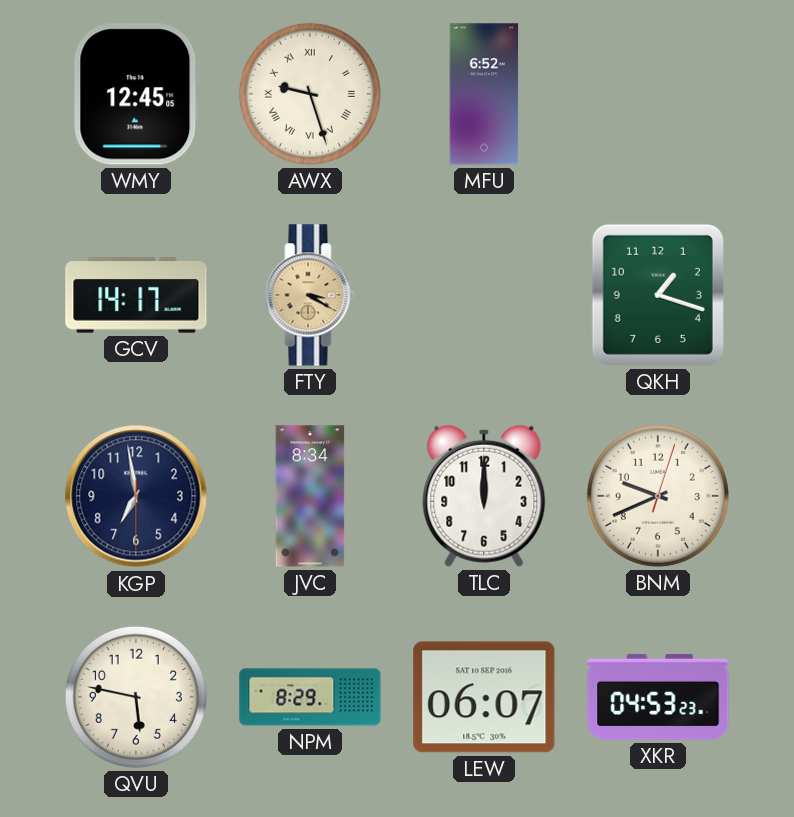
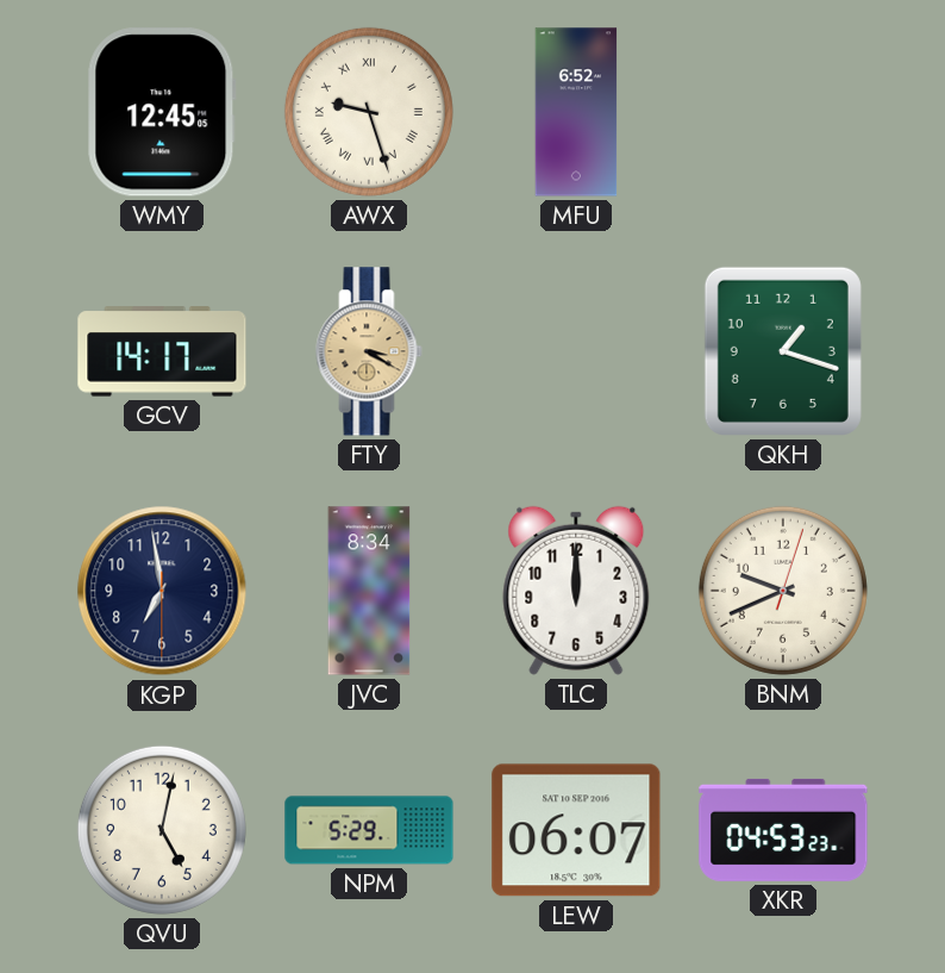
QVU: 5:47 -> 5:02
NPM: 8:29 -> 5:29
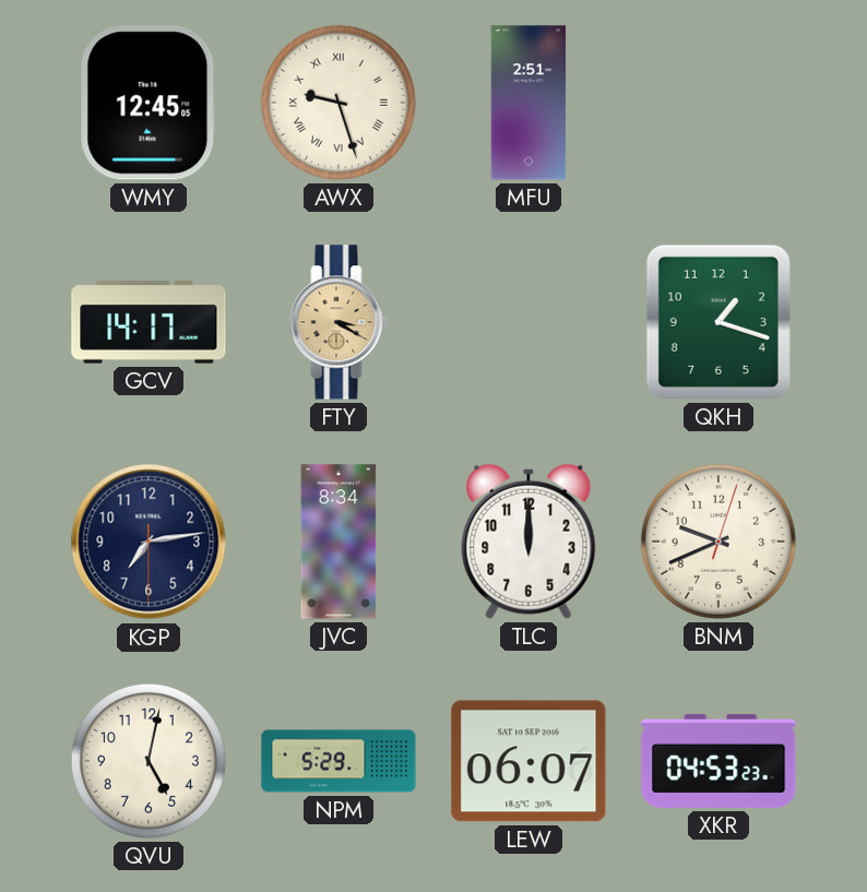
MFU: 6:52 -> 2:51
KGP: 6:58 -> 7:13
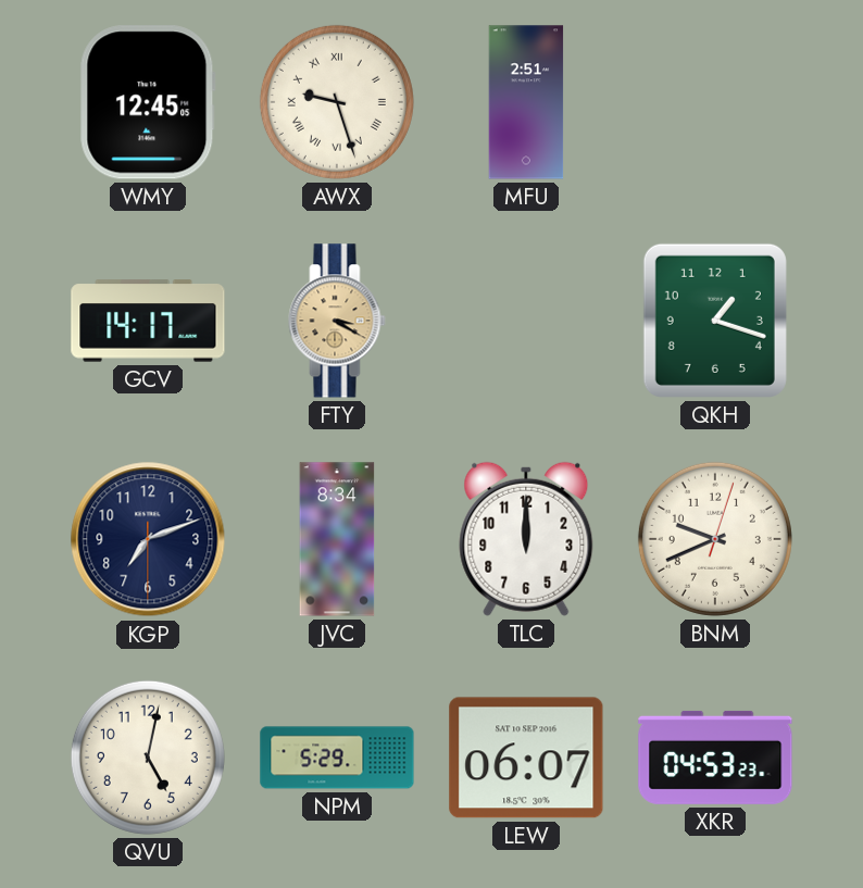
KGP: 7:13 -> 7:11
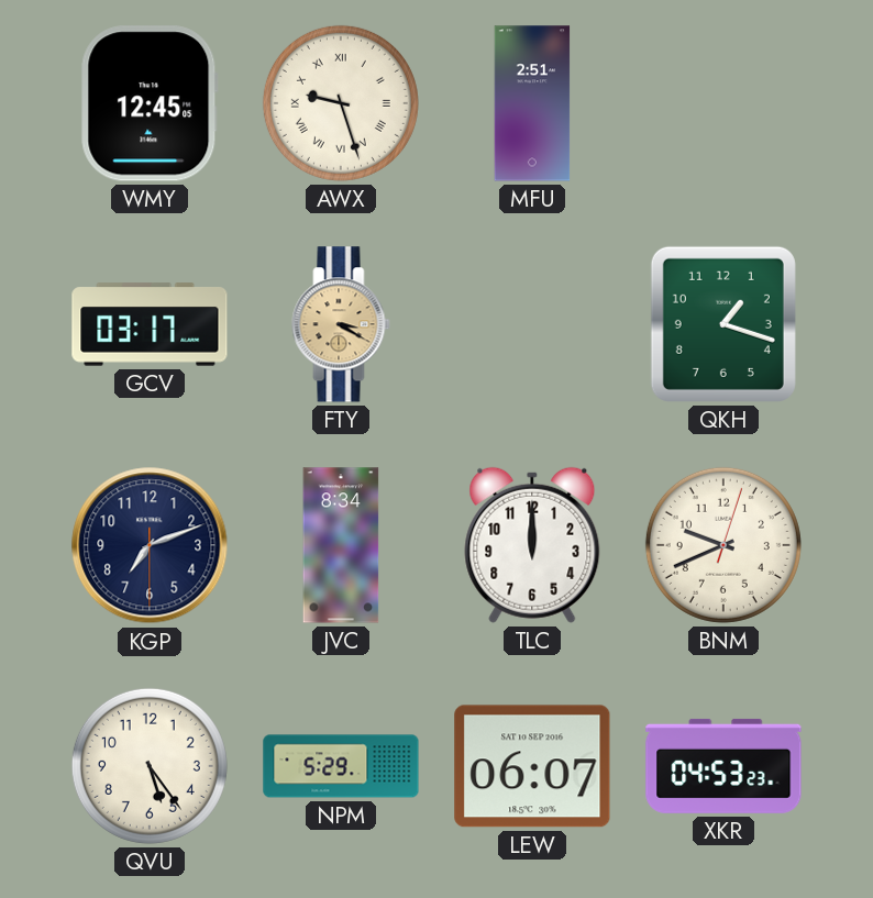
GCV: 14:17 -> 03:17
QVU: 5:02 -> 5:24
